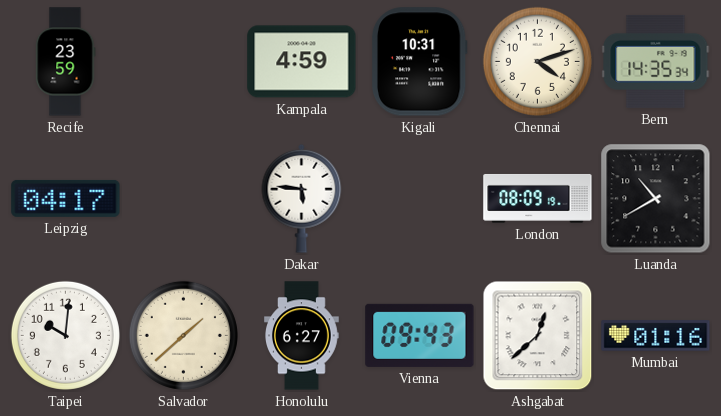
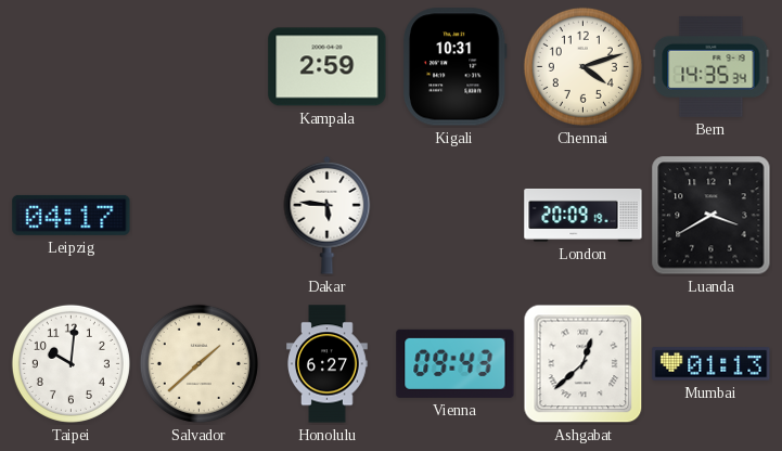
Recife: 23:59 -> none
Kampala: 4:59 -> 2:59
London: 08:09 -> 20:09
Luanda: 10:40 -> 3:40
Mumbai: 01:16 -> 01:13
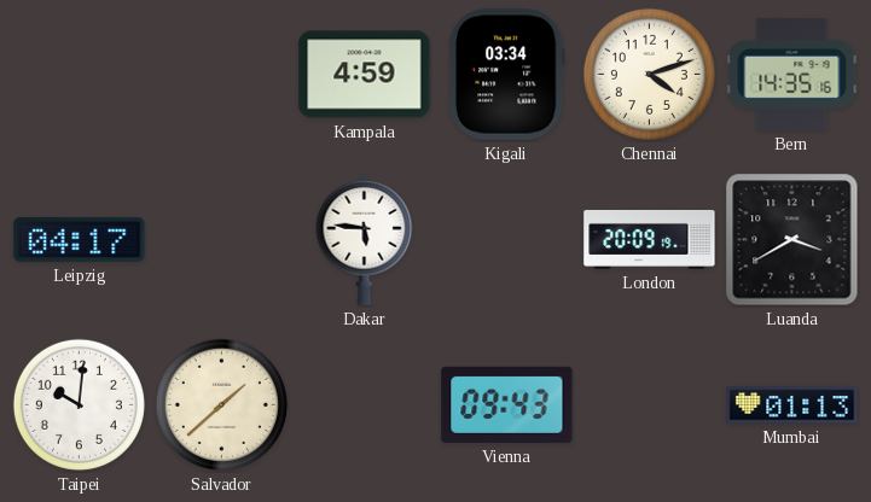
Kampala: 2:59 -> 4:59
Kigali: 10:31 -> 03:34
Bern: 14:35:34 -> 14:35:16
Honolulu: 6:27 -> none
Ashgabat: 12:38 -> none
